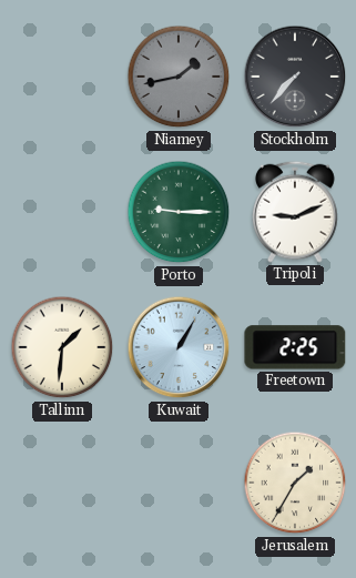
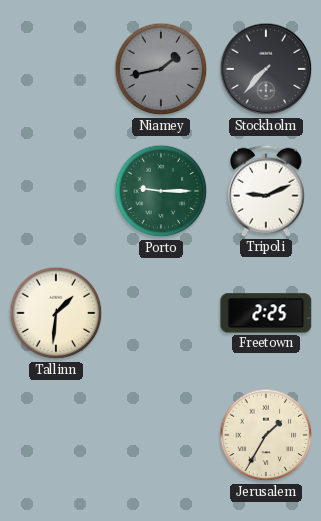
Kuwait: 1:05 -> none
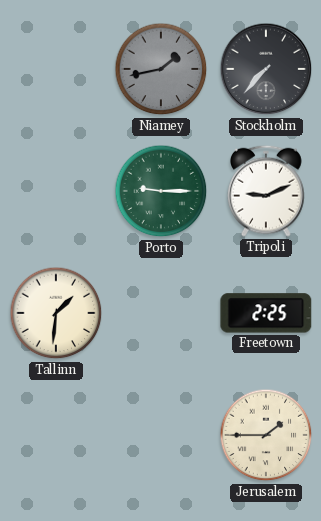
Jerusalem: 1:35 -> 1:45
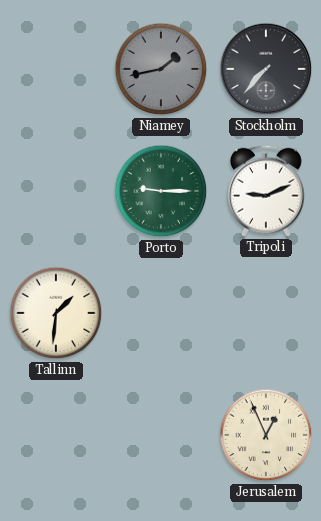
Freetown: 2:25 -> none
Jerusalem: 1:45 -> 12:56
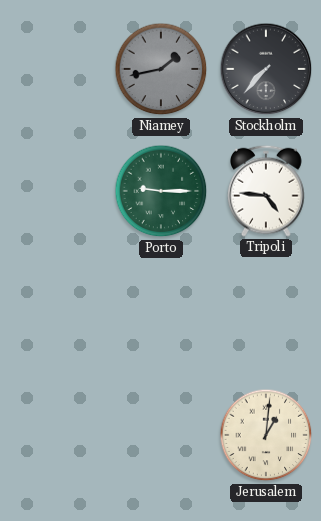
Tripoli: 9:11 -> 4:46
Tallinn: 1:31 -> none
Jerusalem: 12:56 -> 1:01
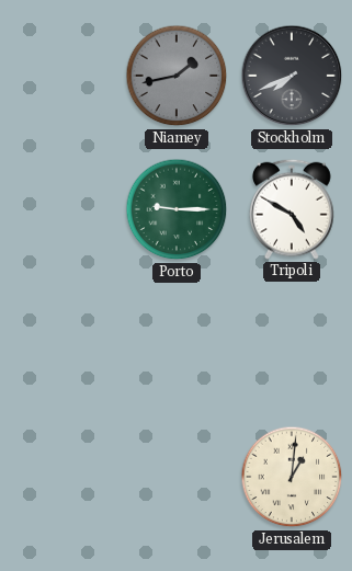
Stockholm: 7:37 -> 7:41
Tripoli: 4:46 -> 4:50
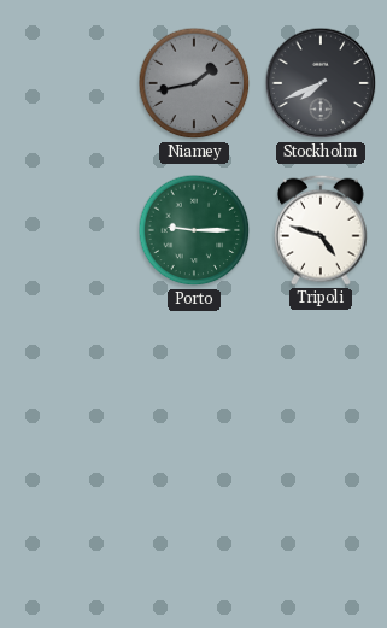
Tripoli: 4:50 -> 4:48
Jerusalem: 1:01 -> none
